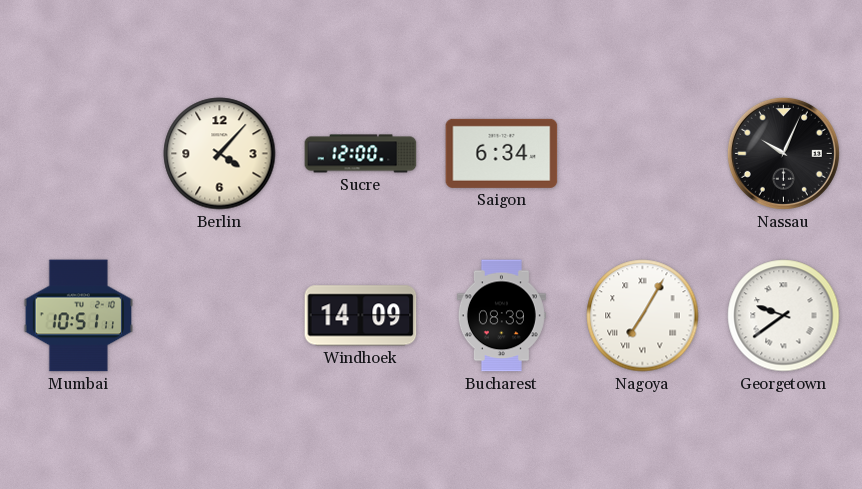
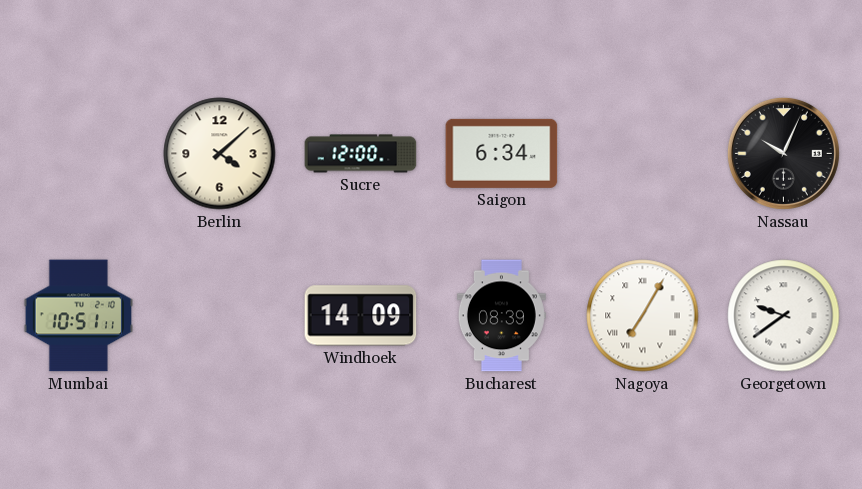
Berlin: 4:07 -> 4:08
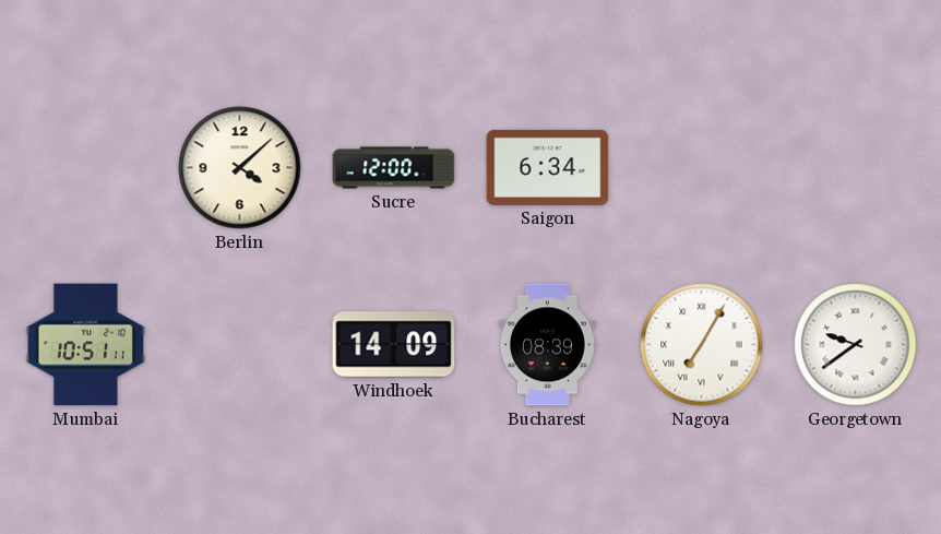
Nassau: 10:04 -> none
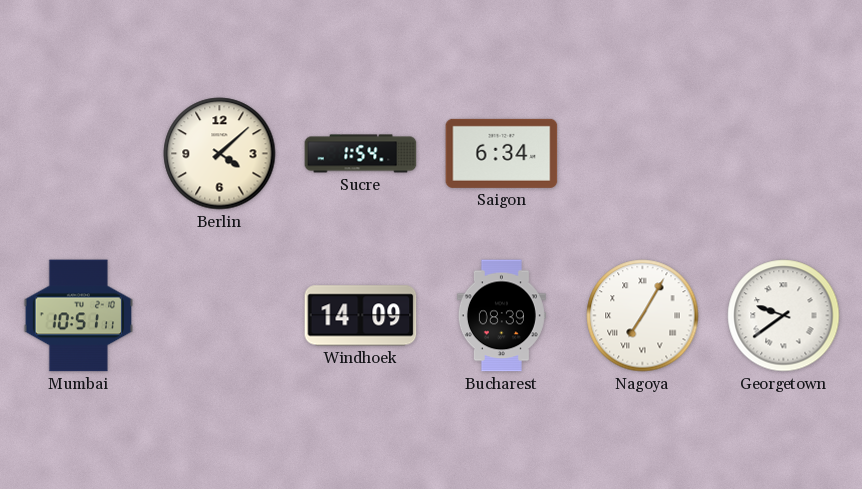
Sucre: 12:00 -> 1:54
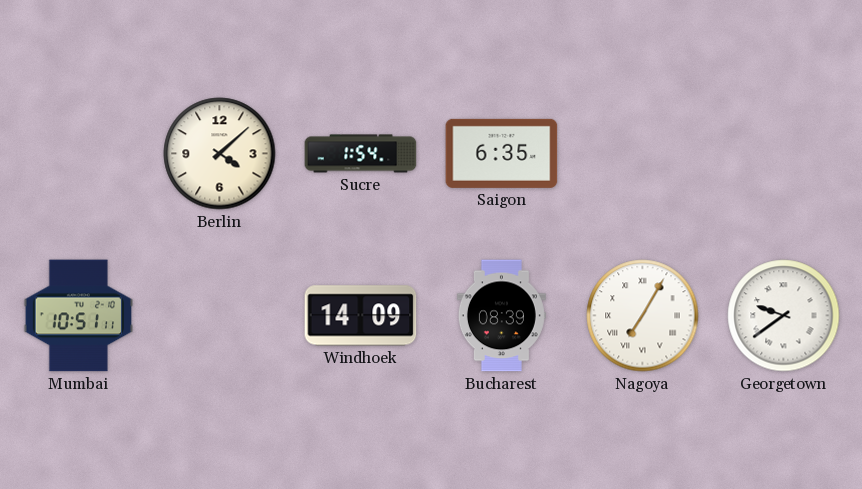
Saigon: 6:34 -> 6:35
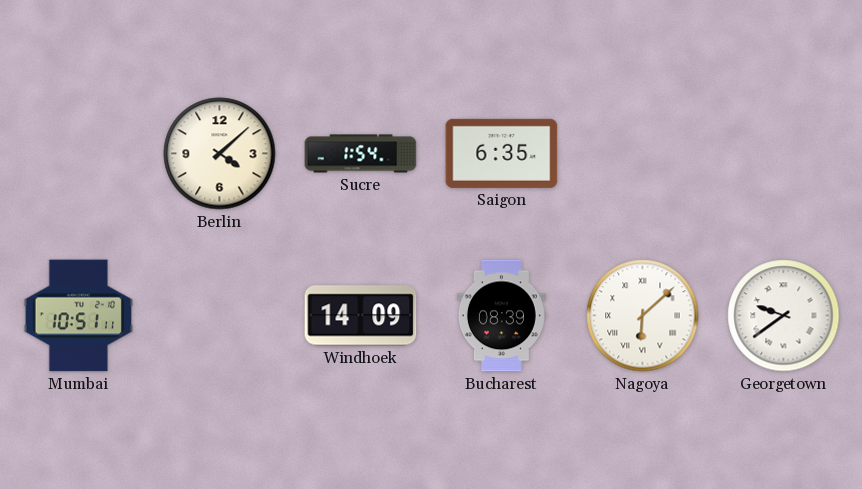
Nagoya: 7:05 -> 6:08
